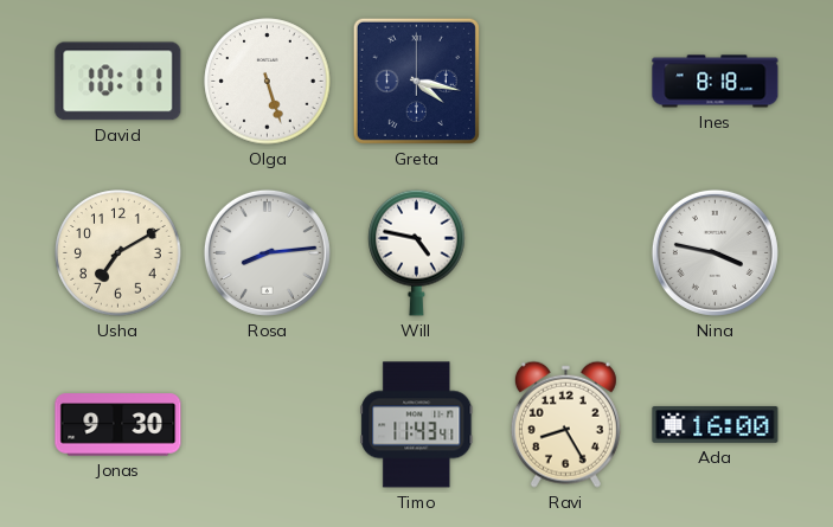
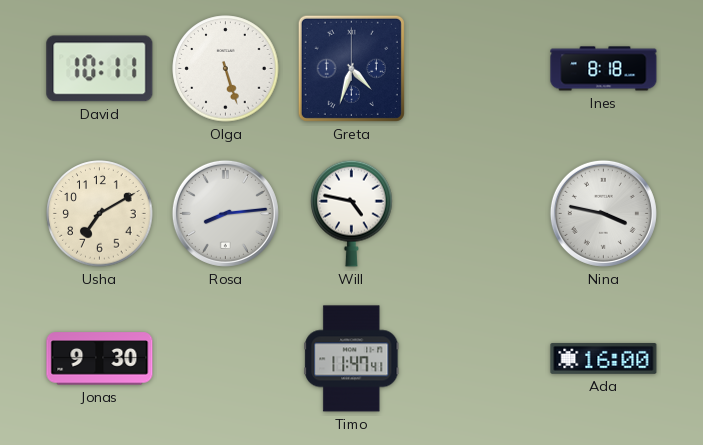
Greta: 4:17 -> 4:33
Timo: 11:43 -> 11:47
Ravi: 8:25 -> none
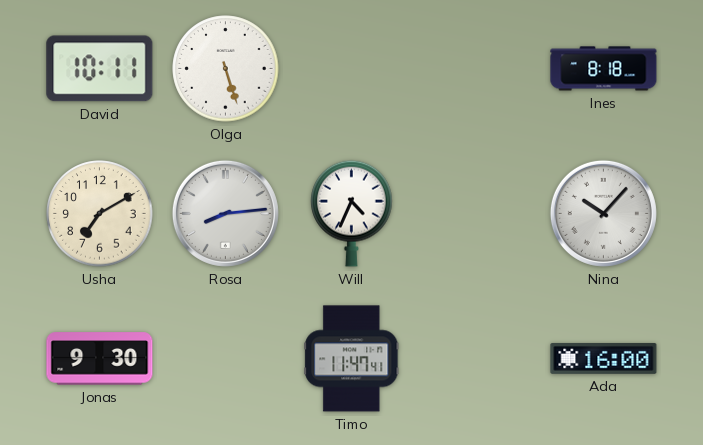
Greta: 4:33 -> none
Will: 4:47 -> 4:34
Nina: 3:47 -> 10:07
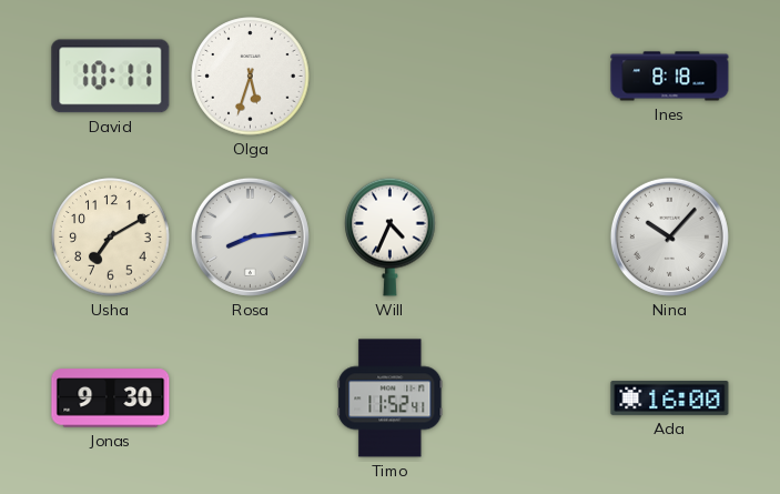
Olga: 5:27 -> 5:33
Timo: 11:47 -> 11:52
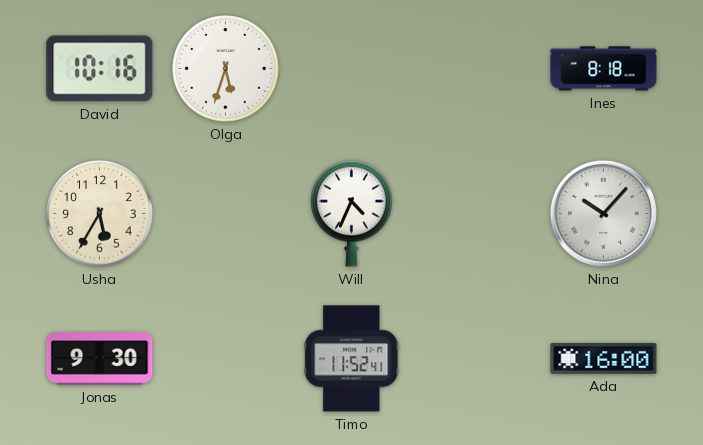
David: 10:11 -> 10:16
Usha: 7:10 -> 5:35
Rosa: 8:14 -> none
